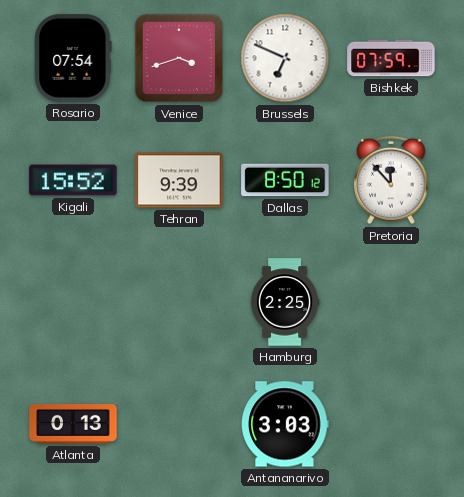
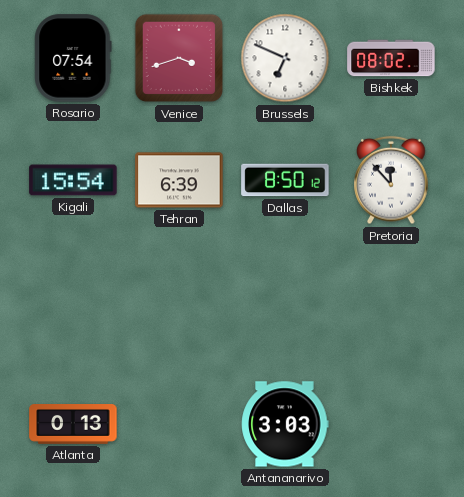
Bishkek: 07:59 -> 08:02
Kigali: 15:52 -> 15:54
Tehran: 9:39 -> 6:39
Hamburg: 2:25 -> none
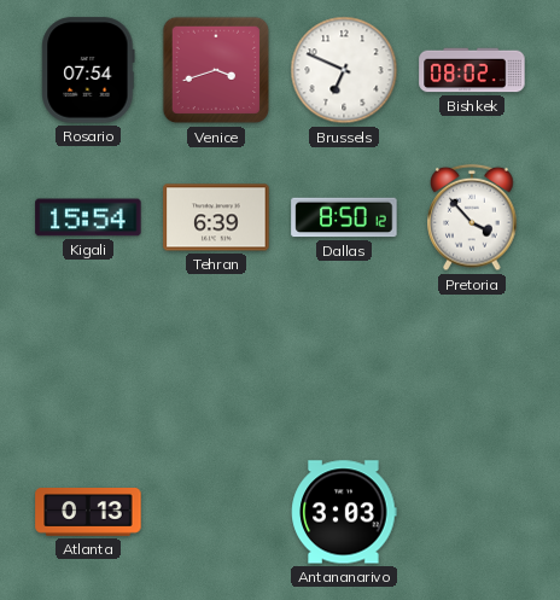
Pretoria: 11:53 -> 3:53
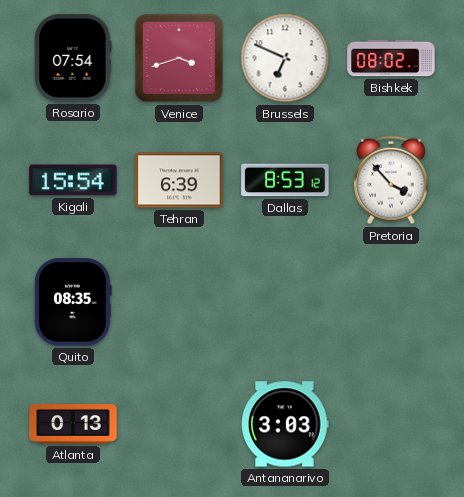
Dallas: 8:50 -> 8:53
Quito: none -> 08:35
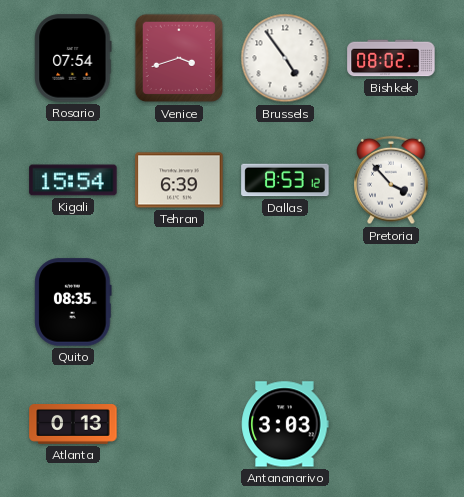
Brussels: 6:49 -> 4:54
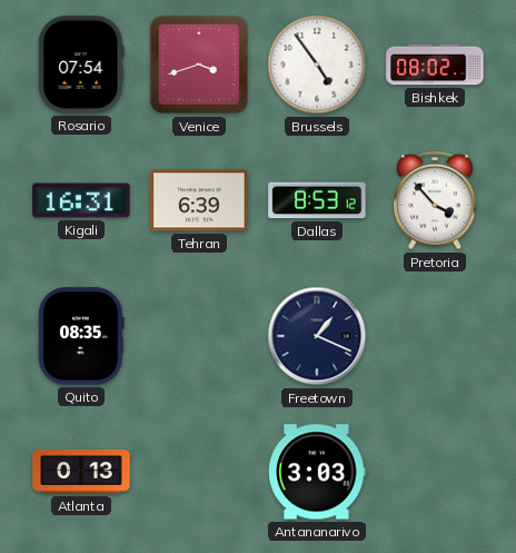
Kigali: 15:54 -> 16:31
Freetown: none -> 1:19
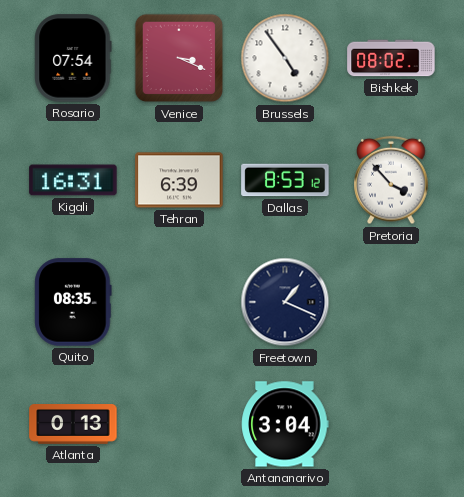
Venice: 3:42 -> 3:19
Antananarivo: 3:03 -> 3:04
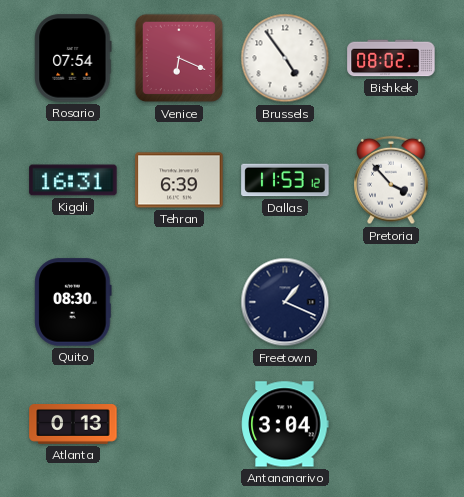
Venice: 3:19 -> 6:19
Dallas: 8:53 -> 11:53
Quito: 08:35 -> 08:30
